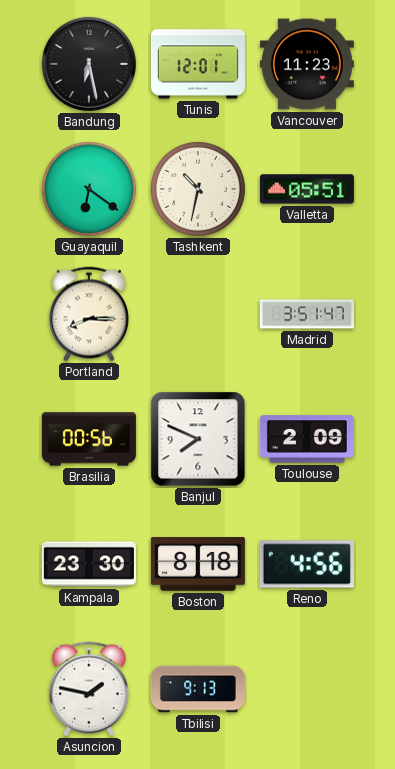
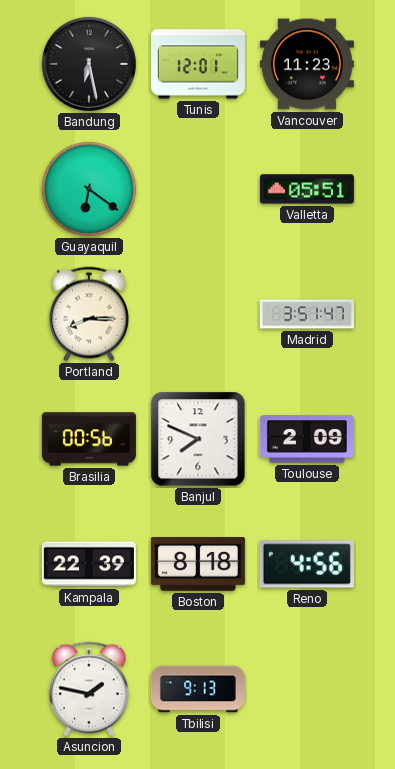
Tashkent: 10:32 -> none
Kampala: 23:30 -> 22:39
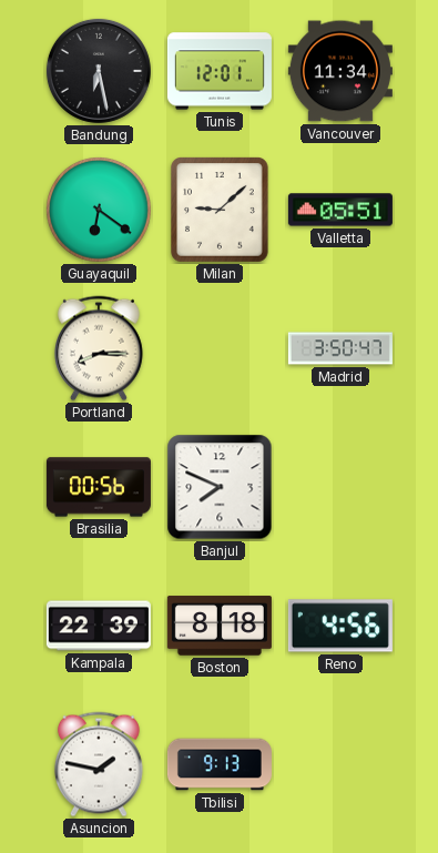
Vancouver: 11:23 -> 11:34
Milan: none -> 9:08
Madrid: 3:51 -> 3:50
Toulouse: 2:09 -> none
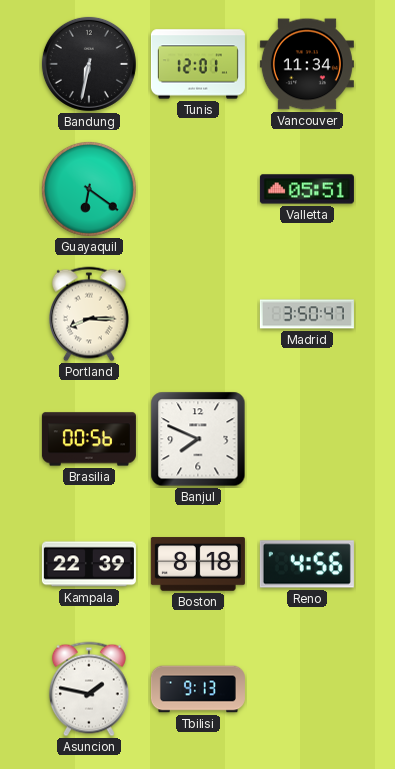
Bandung: 6:28 -> 6:32
Milan: 9:08 -> none
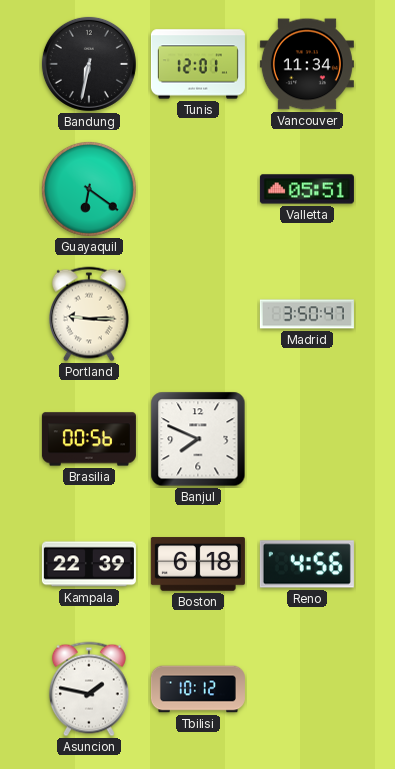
Portland: 8:15 -> 9:15
Boston: 8:18 -> 6:18
Tbilisi: 9:13 -> 10:12
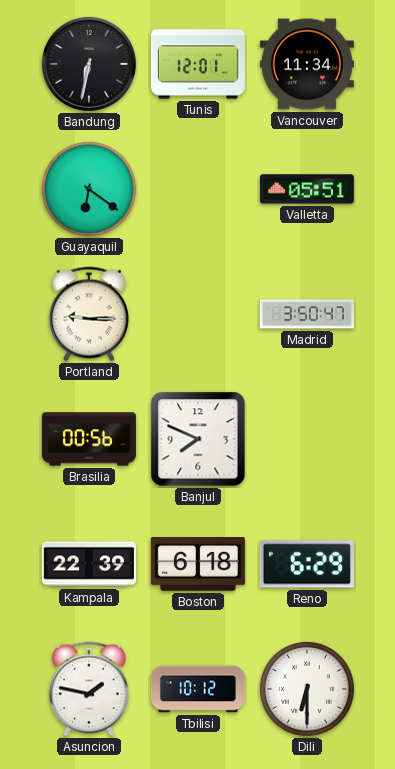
Reno: 4:56 -> 6:29
Dili: none -> 6:30
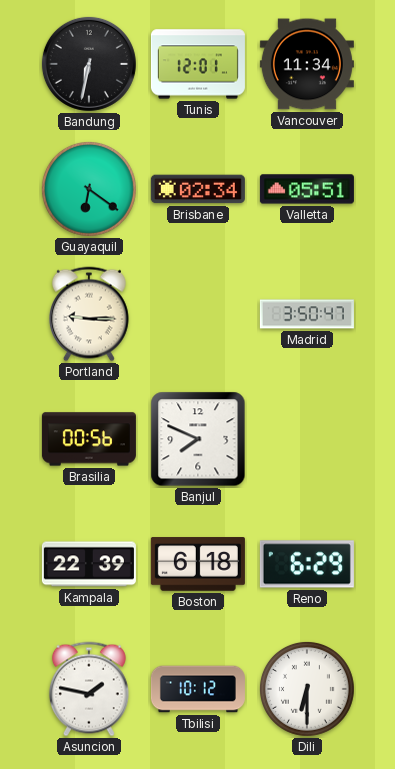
Brisbane: none -> 02:34
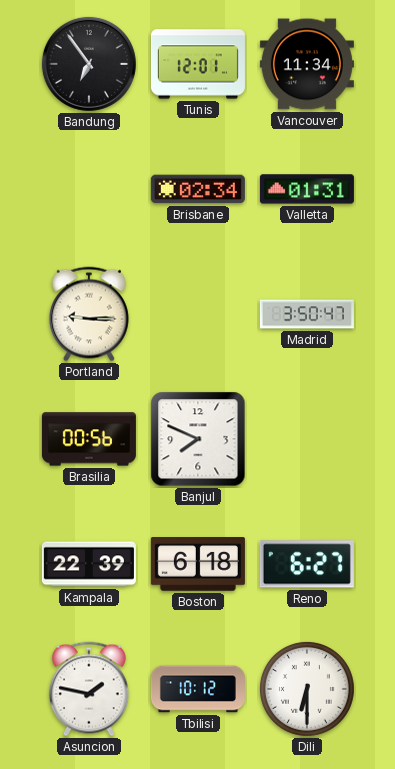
Bandung: 6:32 -> 6:54
Guayaquil: 6:21 -> none
Valletta: 05:51 -> 01:31
Reno: 6:29 -> 6:27
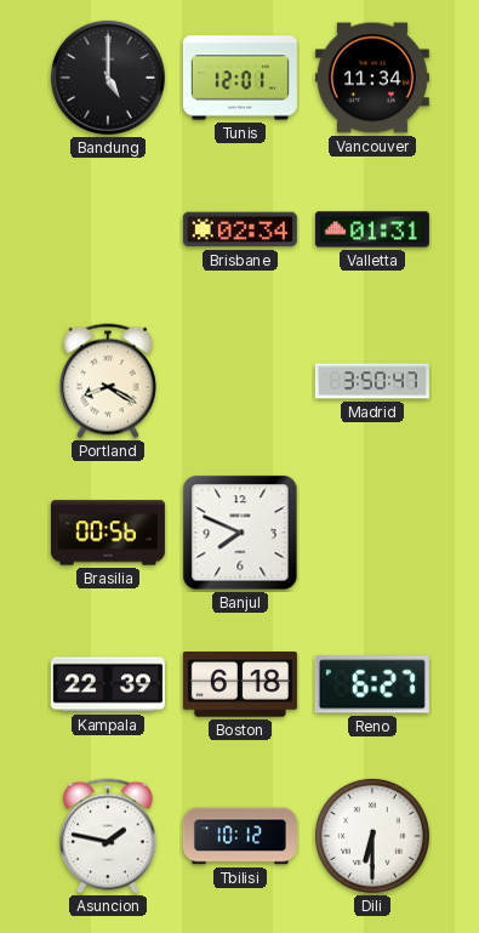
Bandung: 6:54 -> 5:00
Portland: 9:15 -> 8:20
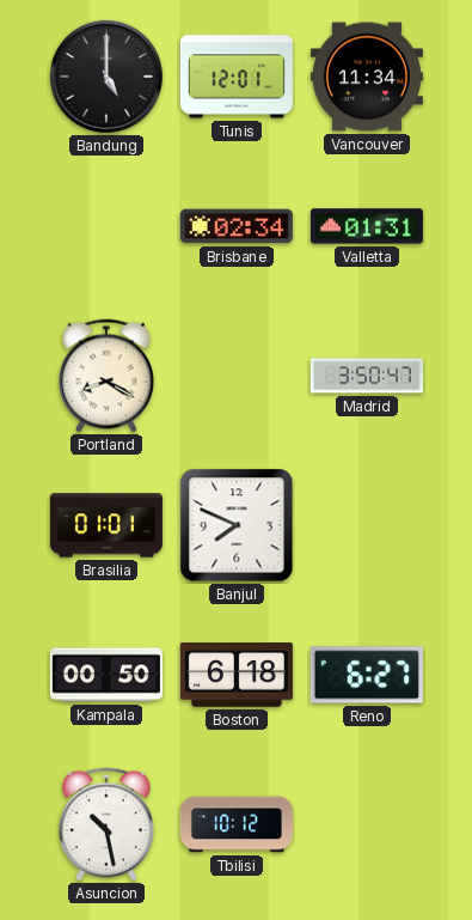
Brasilia: 00:56 -> 01:01
Kampala: 22:39 -> 00:50
Asuncion: 1:47 -> 10:28
Dili: 6:30 -> none
